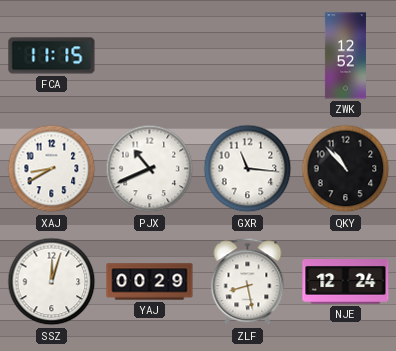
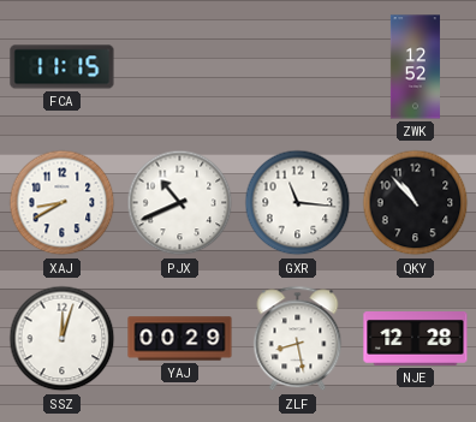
NJE: 12:24 -> 12:28
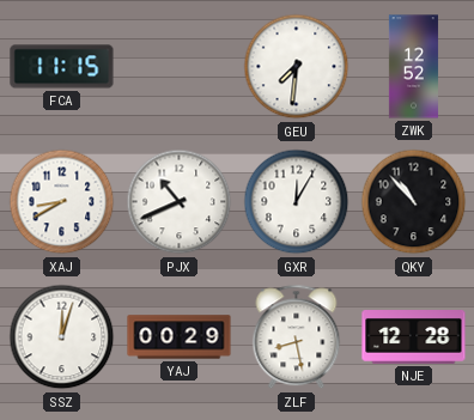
GEU: none -> 7:31
GXR: 11:16 -> 12:05
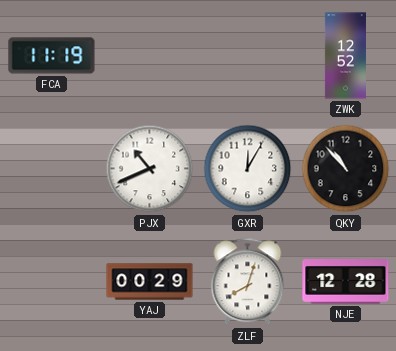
FCA: 11:15 -> 11:19
GEU: 7:31 -> none
XAJ: 8:40 -> none
SSZ: 12:03 -> none
ZLF: 8:28 -> 8:03
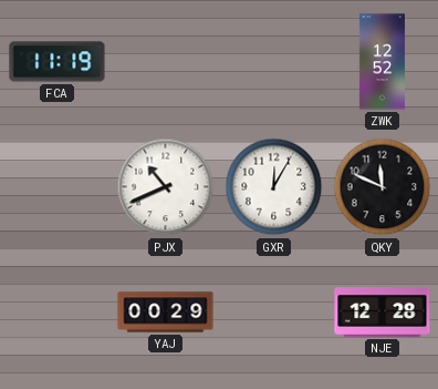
QKY: 10:53 -> 11:49
ZLF: 8:03 -> none
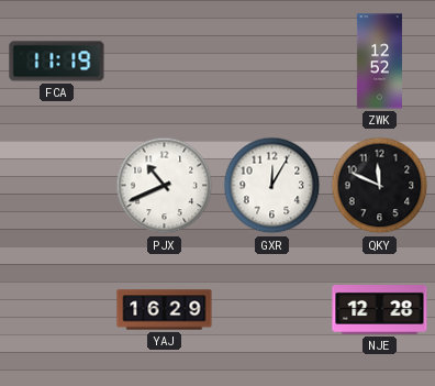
YAJ: 00:29 -> 16:29
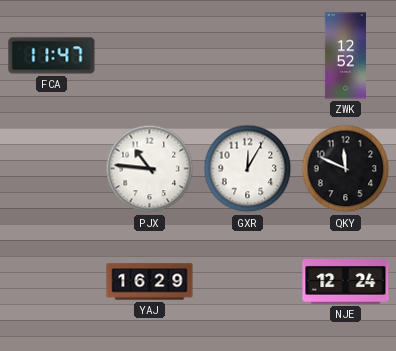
FCA: 11:19 -> 11:47
PJX: 10:41 -> 10:46
NJE: 12:28 -> 12:24
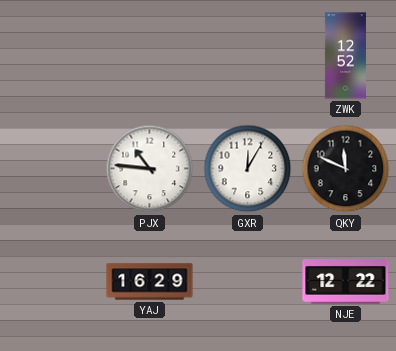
FCA: 11:47 -> none
NJE: 12:24 -> 12:22
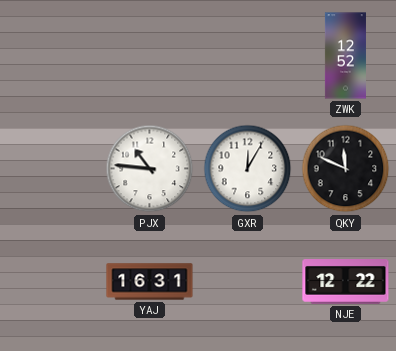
YAJ: 16:29 -> 16:31
